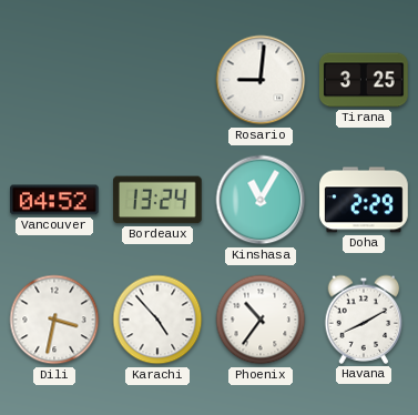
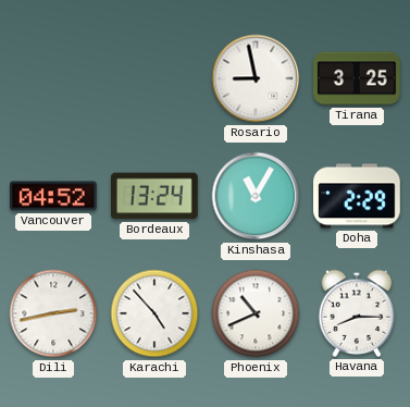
Rosario: 9:01 -> 8:58
Dili: 3:32 -> 2:43
Phoenix: 10:36 -> 10:41
Havana: 8:10 -> 8:15
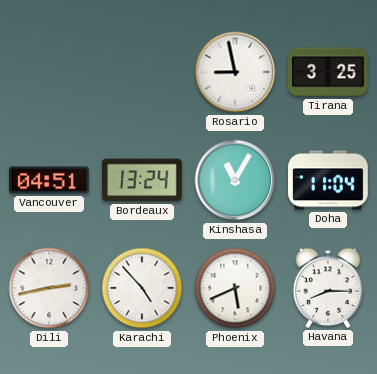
Vancouver: 04:52 -> 04:51
Doha: 2:29 -> 11:04
Phoenix: 10:41 -> 5:41
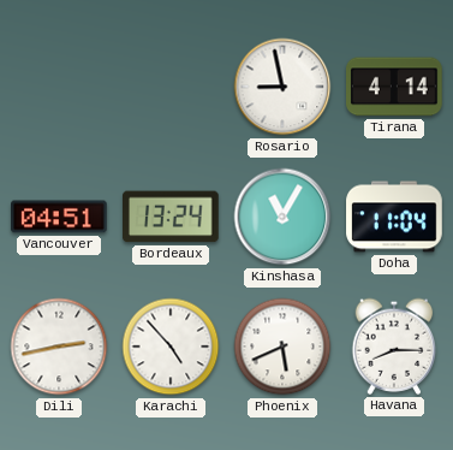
Tirana: 3:25 -> 4:14
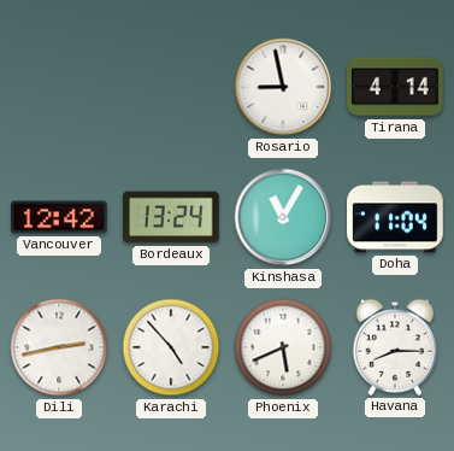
Vancouver: 04:51 -> 12:42
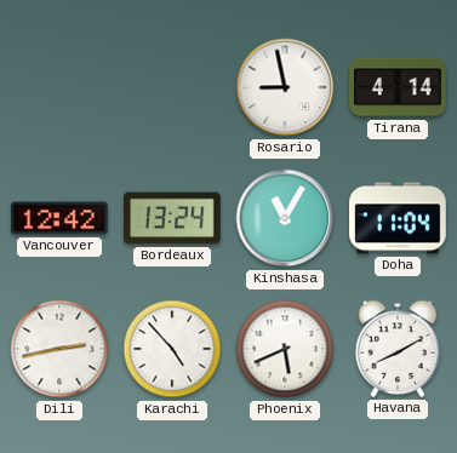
Havana: 8:15 -> 8:10
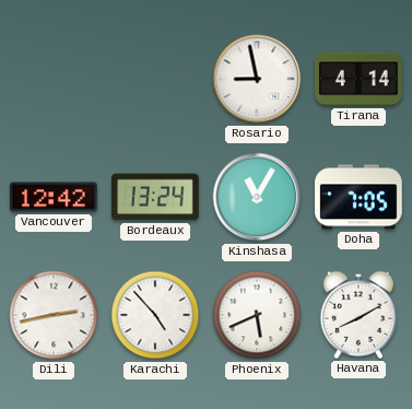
Doha: 11:04 -> 7:05
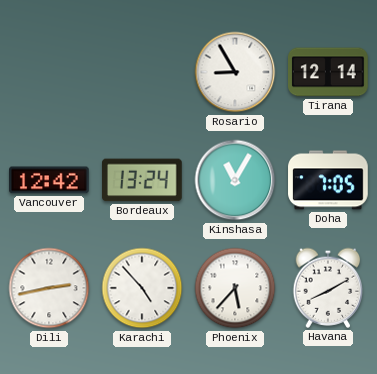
Rosario: 8:58 -> 8:55
Tirana: 4:14 -> 12:14
Phoenix: 5:41 -> 5:37
